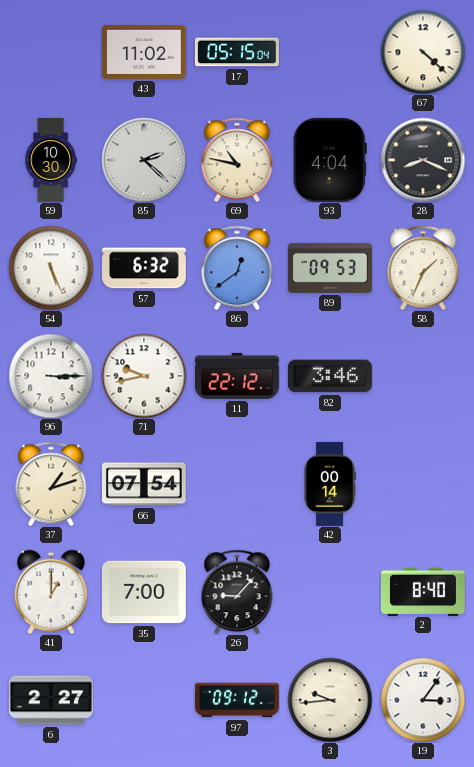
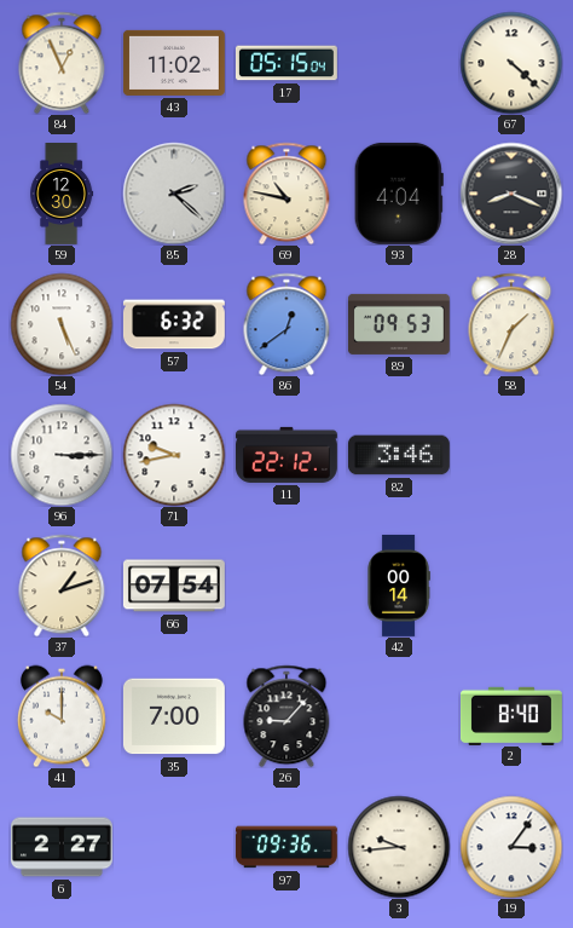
84: none -> 12:56
59: 10:30 -> 12:30
41: 1:00 -> 10:00
97: 09:12 -> 09:36
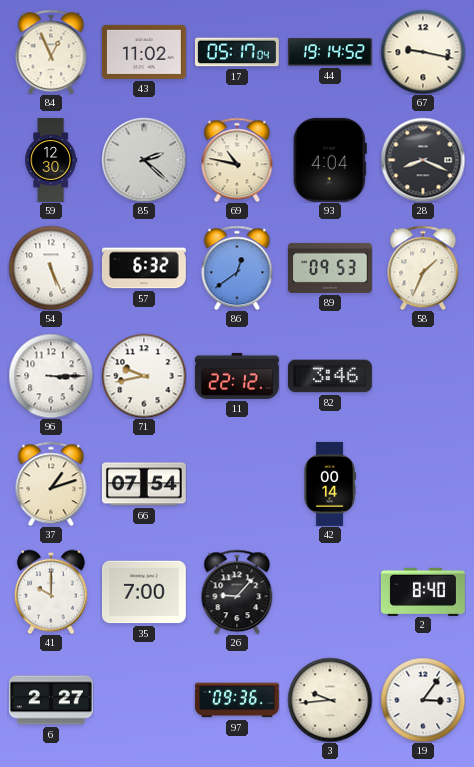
17: 05:15 -> 05:17
44: none -> 19:14
67: 4:22 -> 9:17
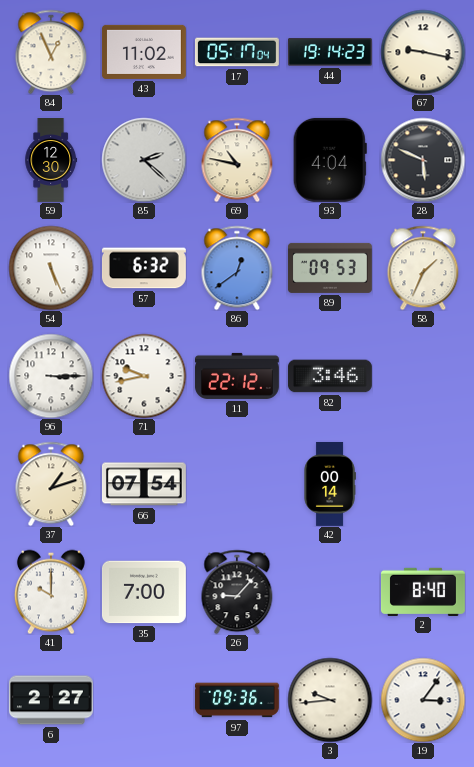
44: 19:14:52 -> 19:14:23
28: 8:19 -> 5:49
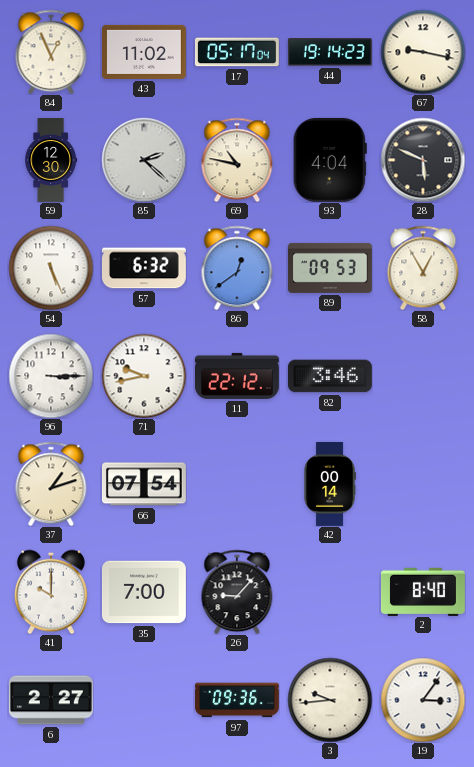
58: 1:34 -> 12:55
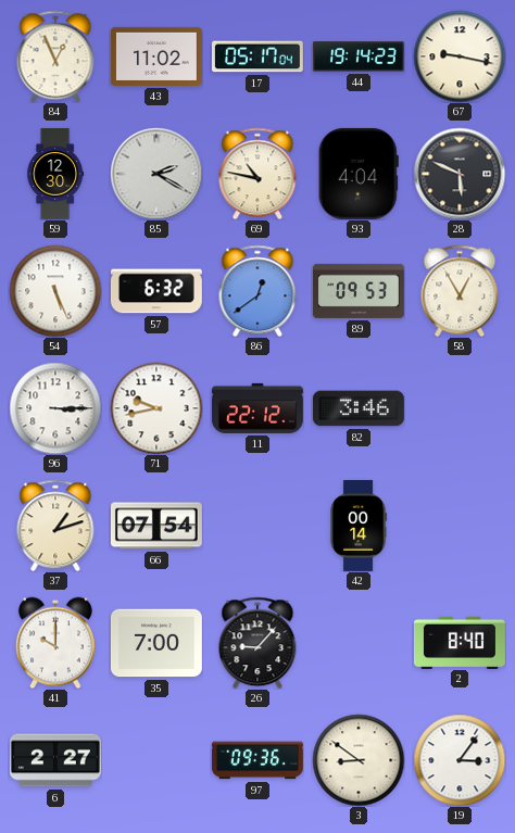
85: 2:22 -> 2:20
3: 9:44 -> 8:51
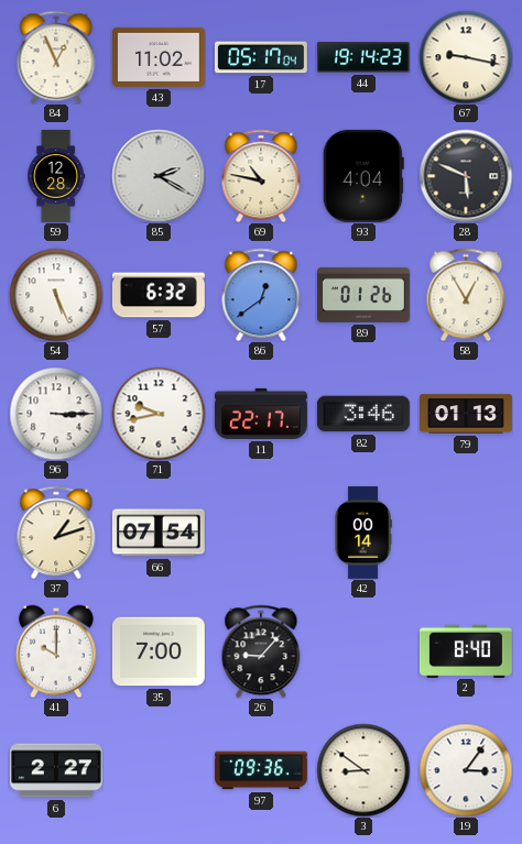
59: 12:30 -> 12:28
89: 09:53 -> 01:26
11: 22:12 -> 22:17
79: none -> 01:13
